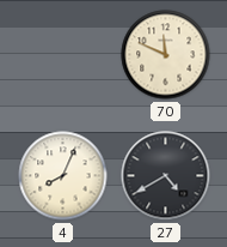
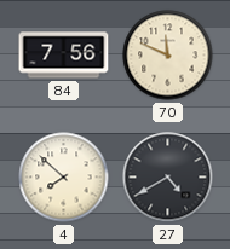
84: none -> 7:56
4: 8:04 -> 7:52
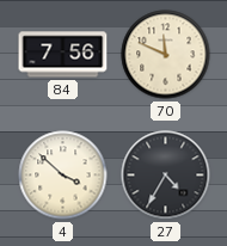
4: 7:52 -> 3:52
27: 4:40 -> 4:35
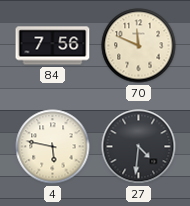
4: 3:52 -> 5:47
27: 4:35 -> 4:31
